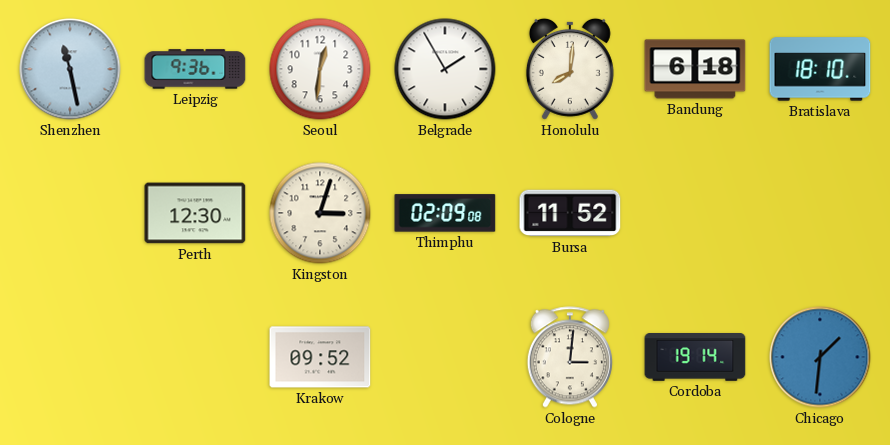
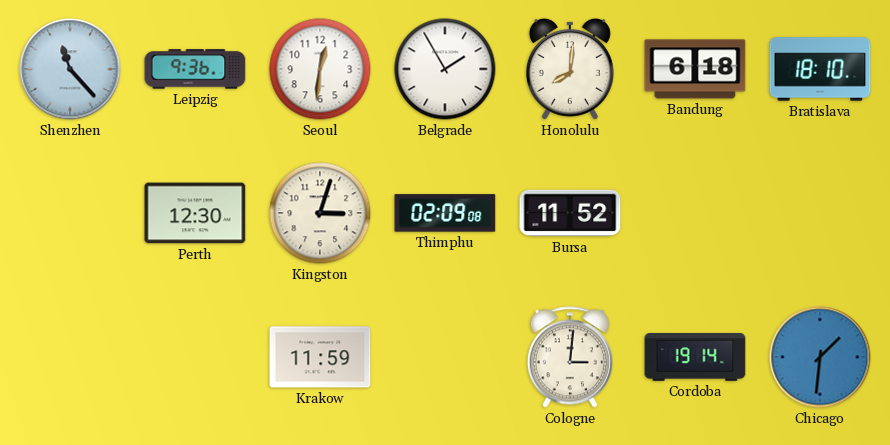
Shenzhen: 11:28 -> 11:23
Krakow: 09:52 -> 11:59
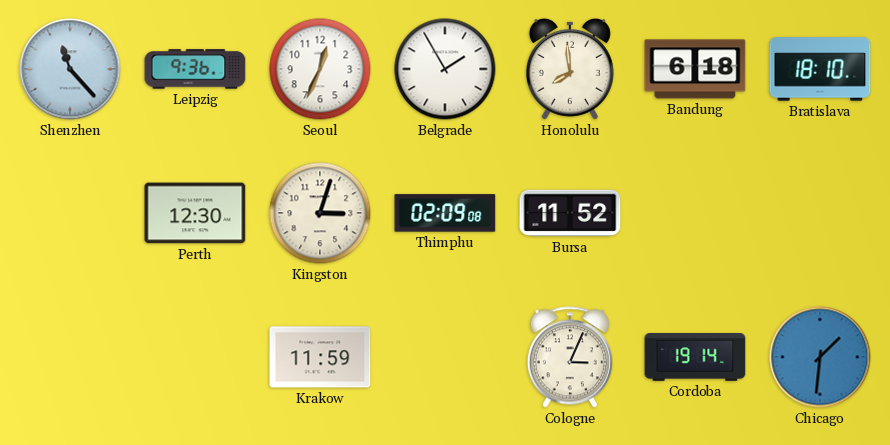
Seoul: 12:31 -> 12:34
Honolulu: 8:01 -> 7:59
Cologne: 3:01 -> 3:04
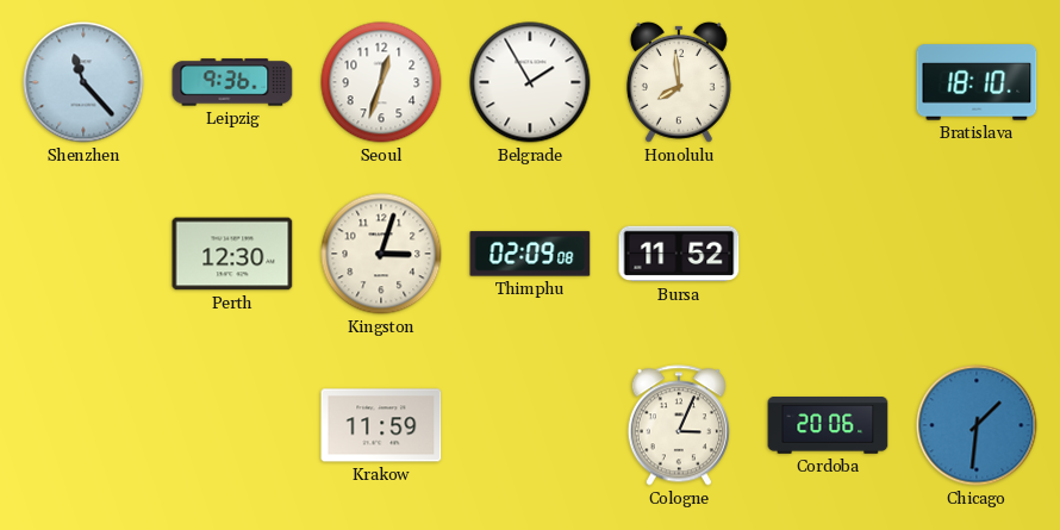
Seoul: 12:34 -> 12:33
Bandung: 6:18 -> none
Cordoba: 19:14 -> 20:06
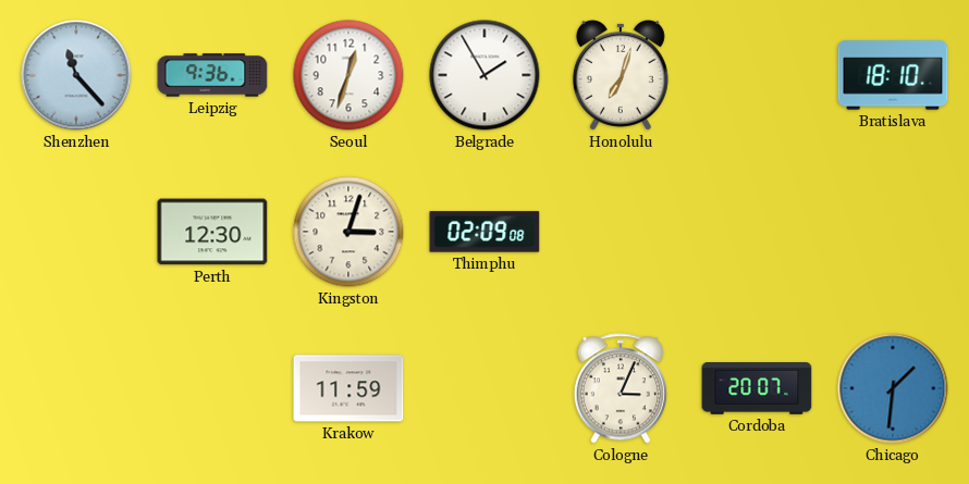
Honolulu: 7:59 -> 7:03
Bursa: 11:52 -> none
Cordoba: 20:06 -> 20:07
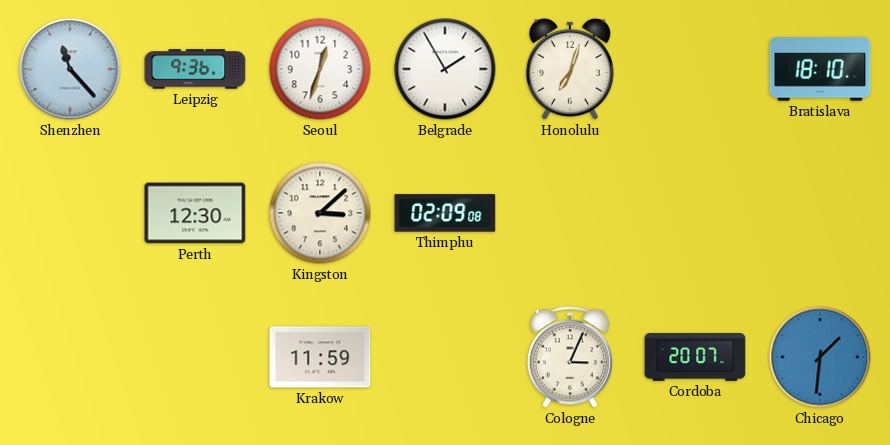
Kingston: 3:03 -> 3:08
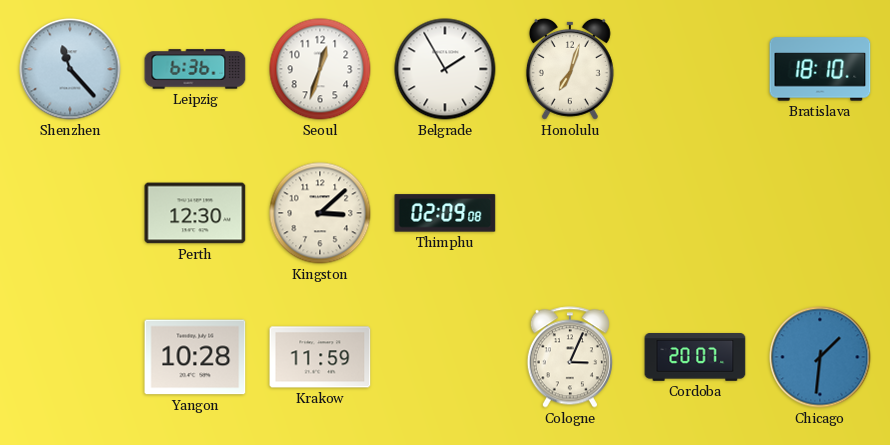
Leipzig: 9:36 -> 6:36
Yangon: none -> 10:28
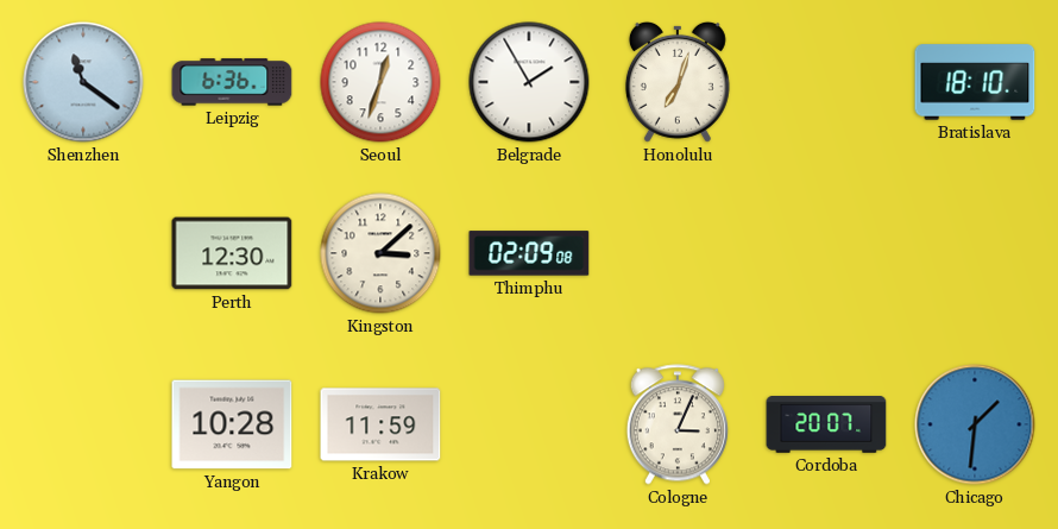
Shenzhen: 11:23 -> 11:21
